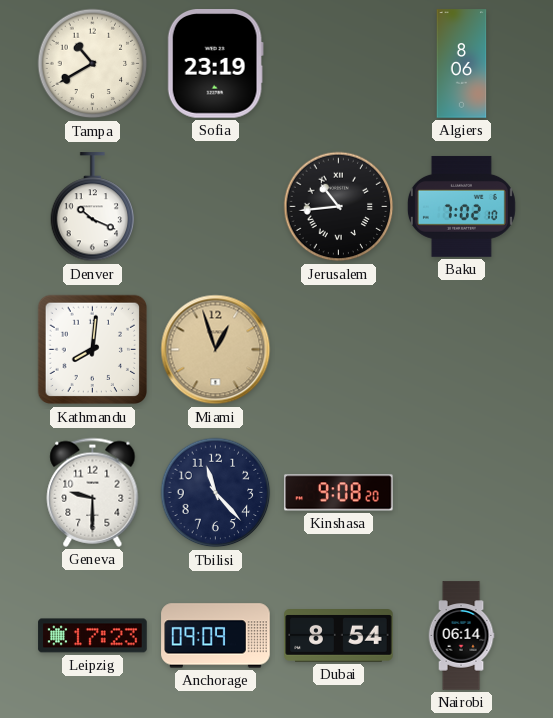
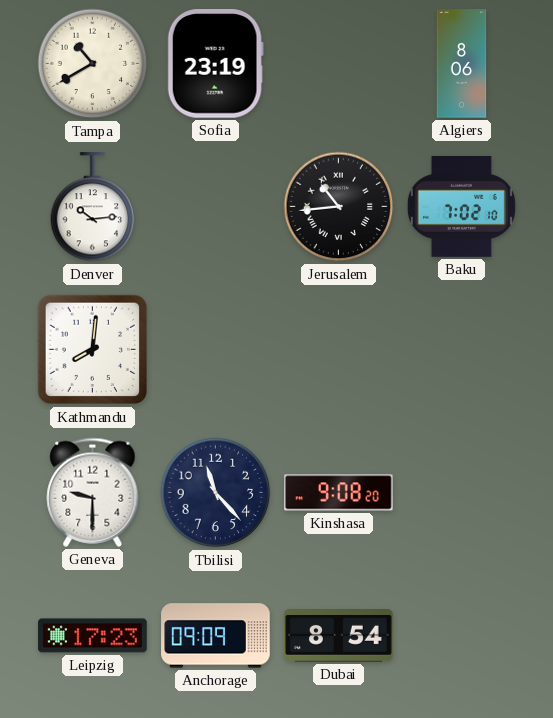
Denver: 10:19 -> 10:14
Miami: 12:57 -> none
Nairobi: 06:14 -> none
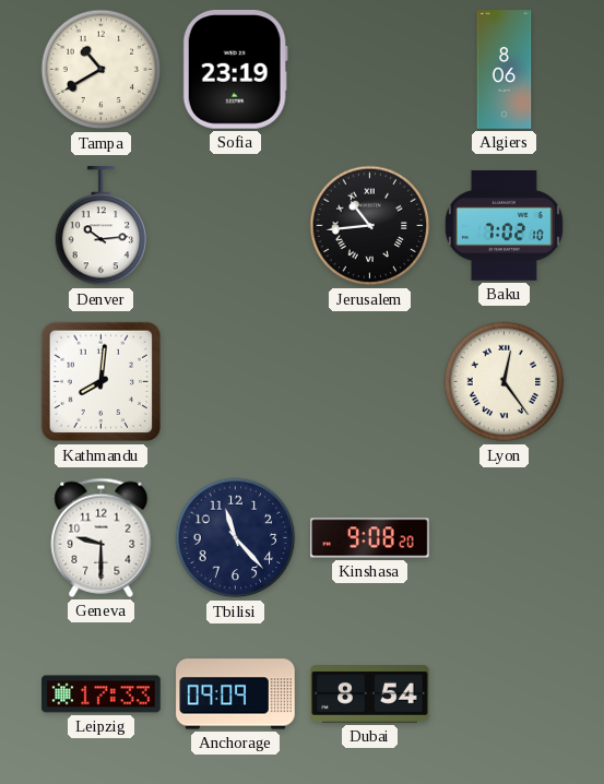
Lyon: none -> 12:24
Leipzig: 17:23 -> 17:33
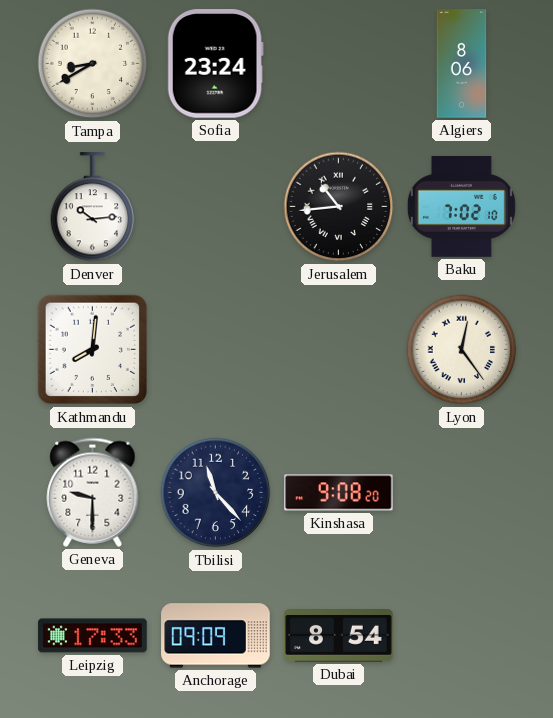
Tampa: 10:40 -> 8:40
Sofia: 23:19 -> 23:24
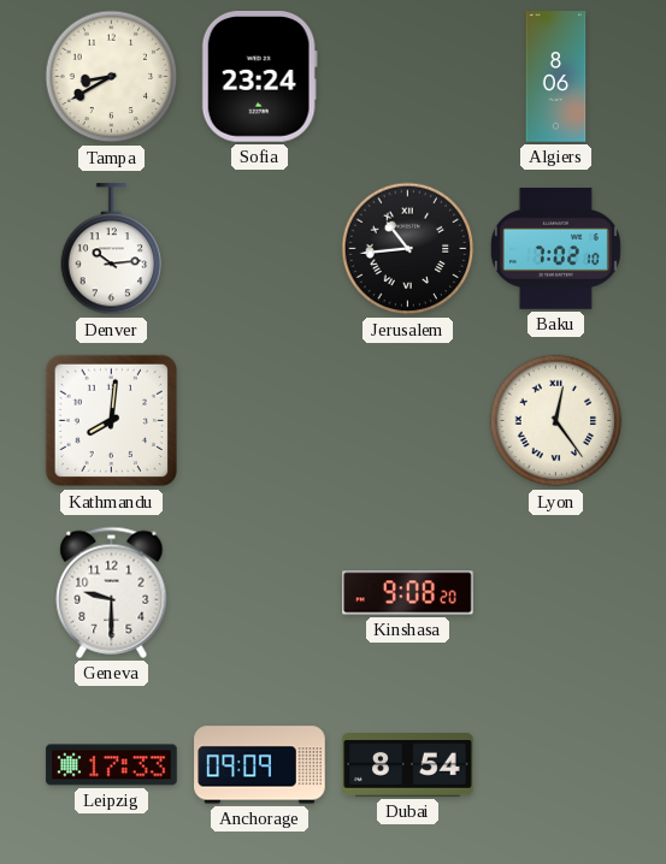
Tbilisi: 11:23 -> none
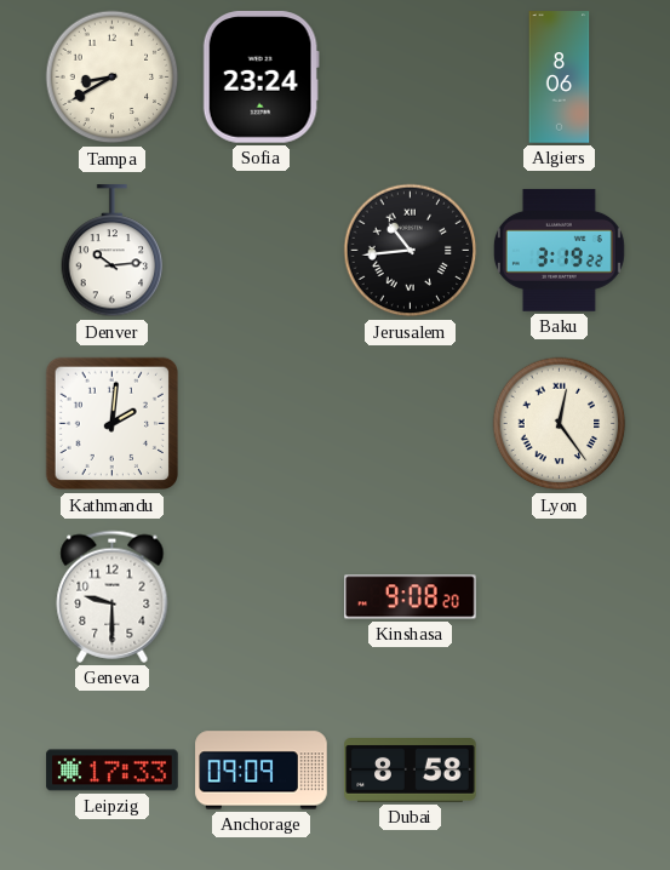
Baku: 7:02 -> 3:19
Kathmandu: 8:01 -> 2:01
Dubai: 8:54 -> 8:58
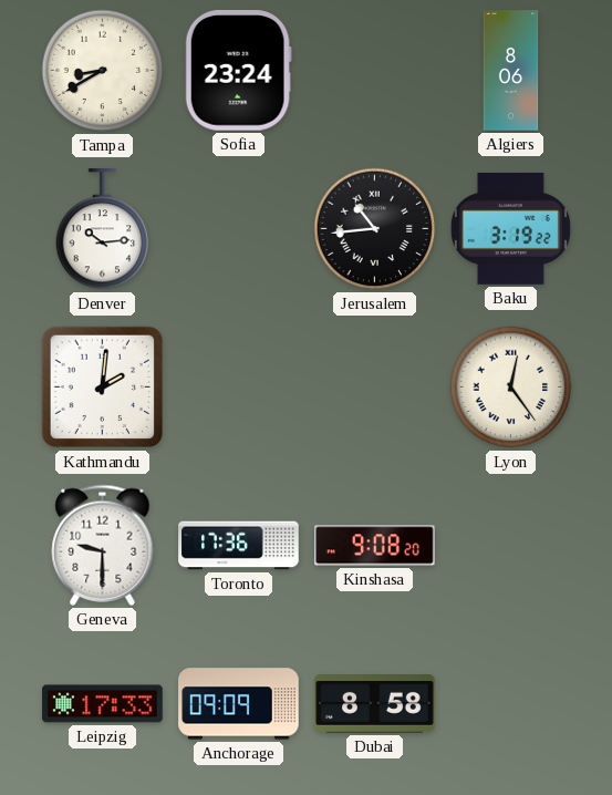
Toronto: none -> 17:36
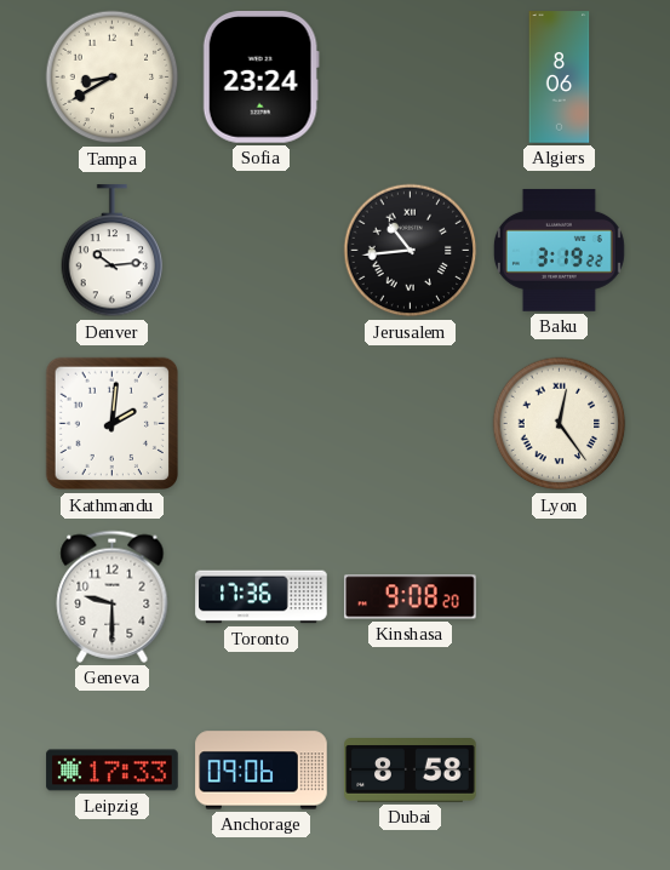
Anchorage: 09:09 -> 09:06
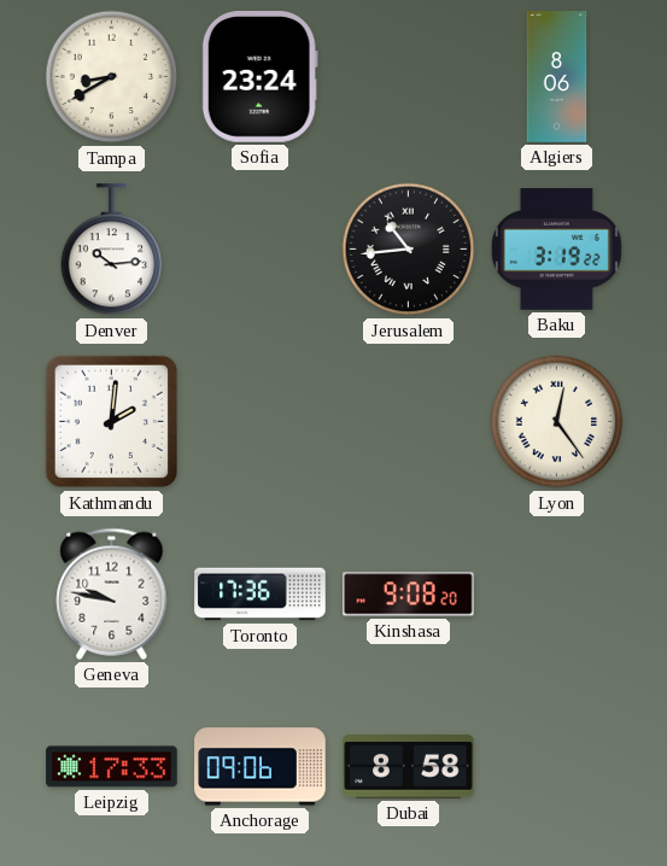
Geneva: 9:30 -> 9:47
